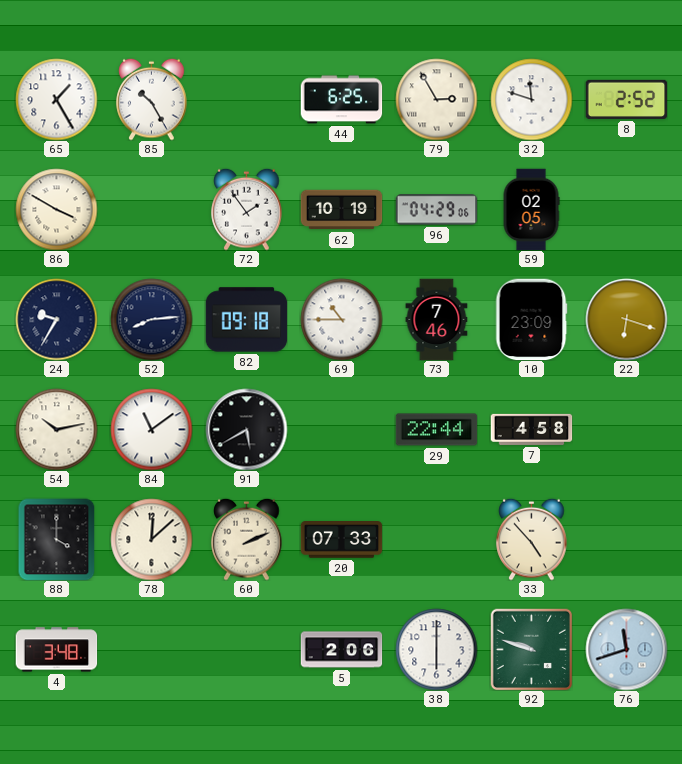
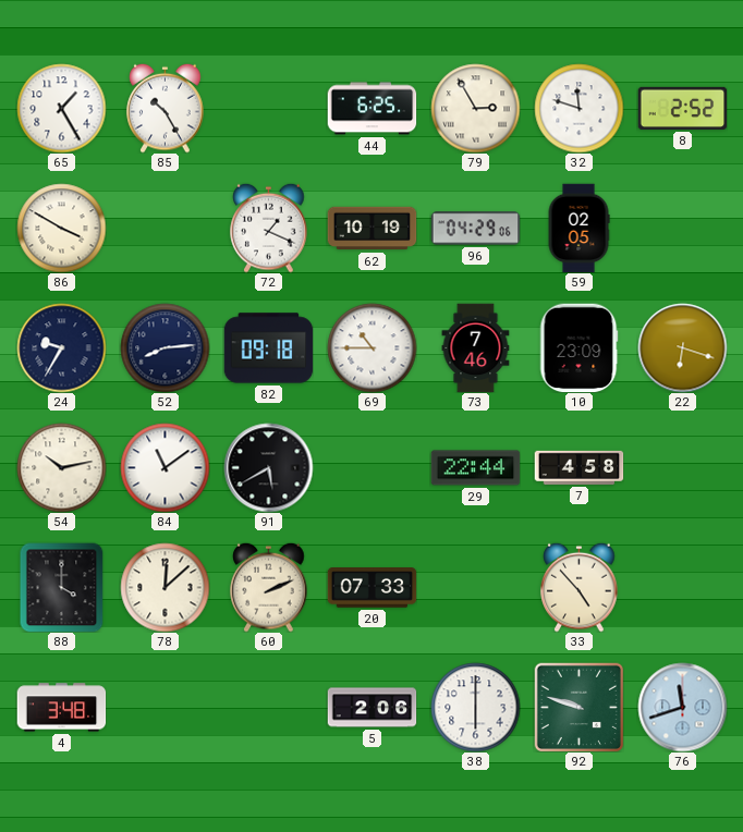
72: 1:54 -> 1:19
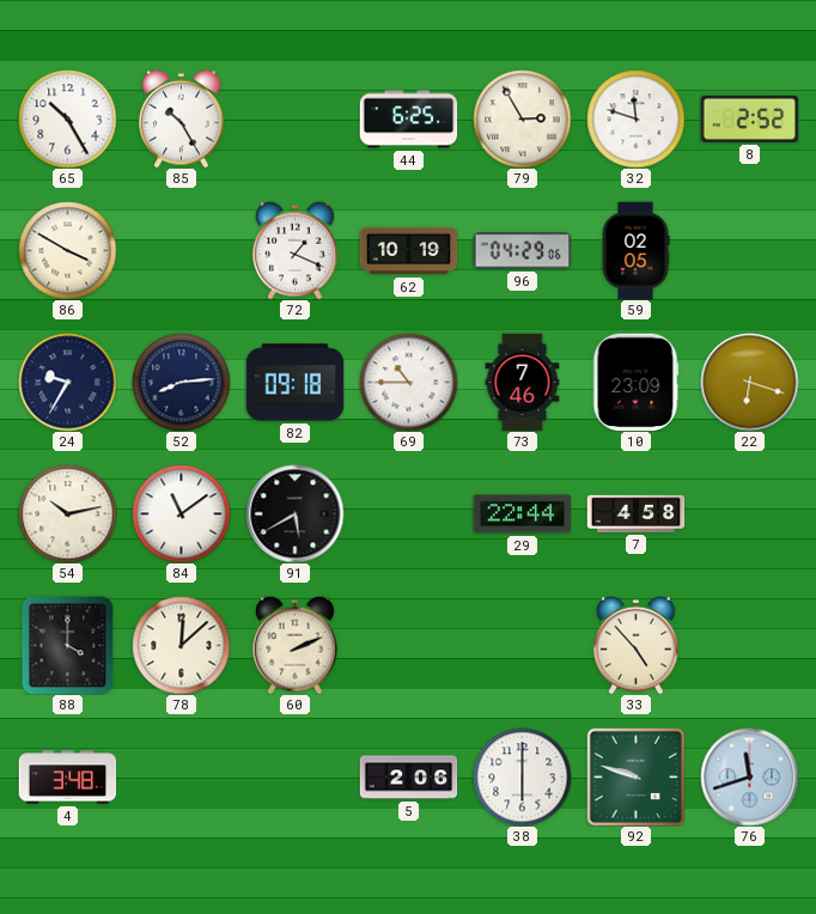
65: 1:25 -> 10:25
20: 07:33 -> none
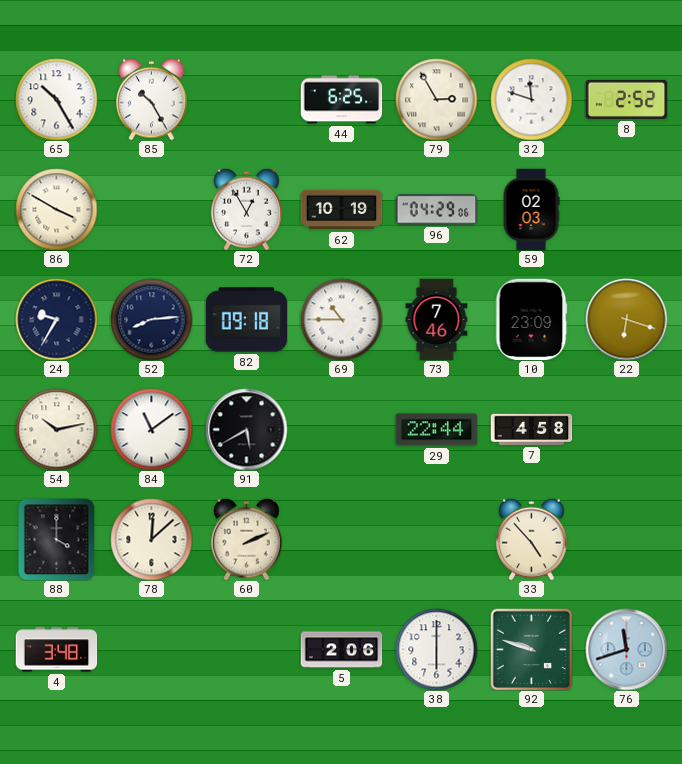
72: 1:19 -> 12:55
59: 02:05 -> 02:03
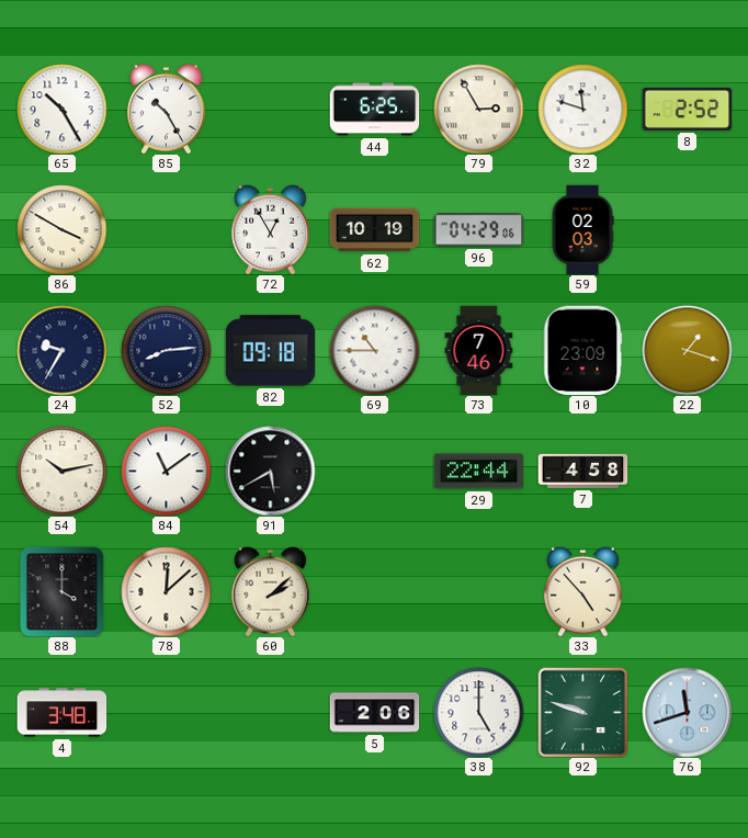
22: 6:18 -> 1:18
60: 2:11 -> 2:08
38: 6:00 -> 5:00
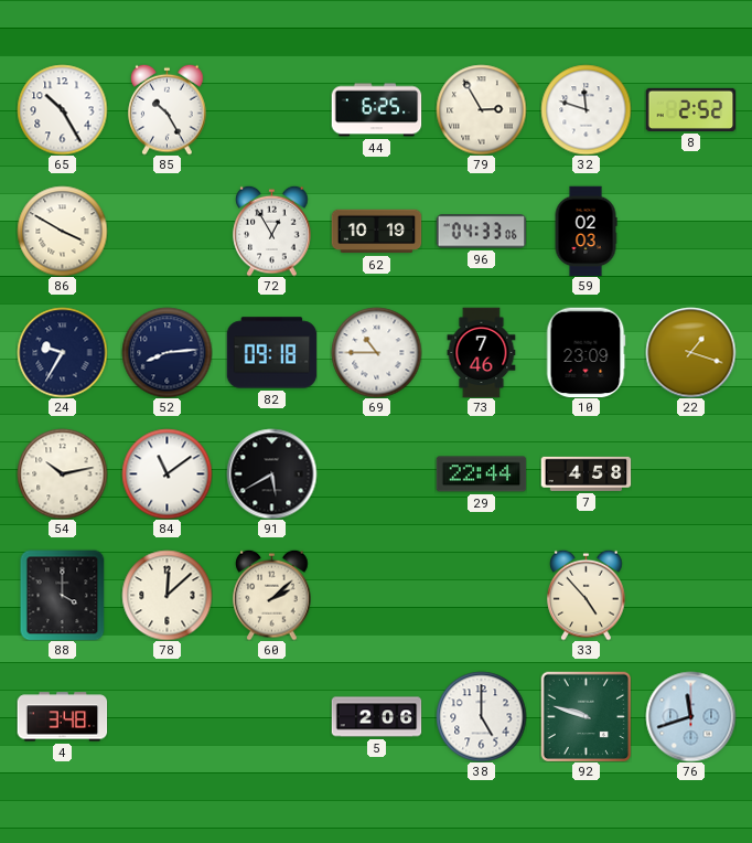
96: 04:29 -> 04:33
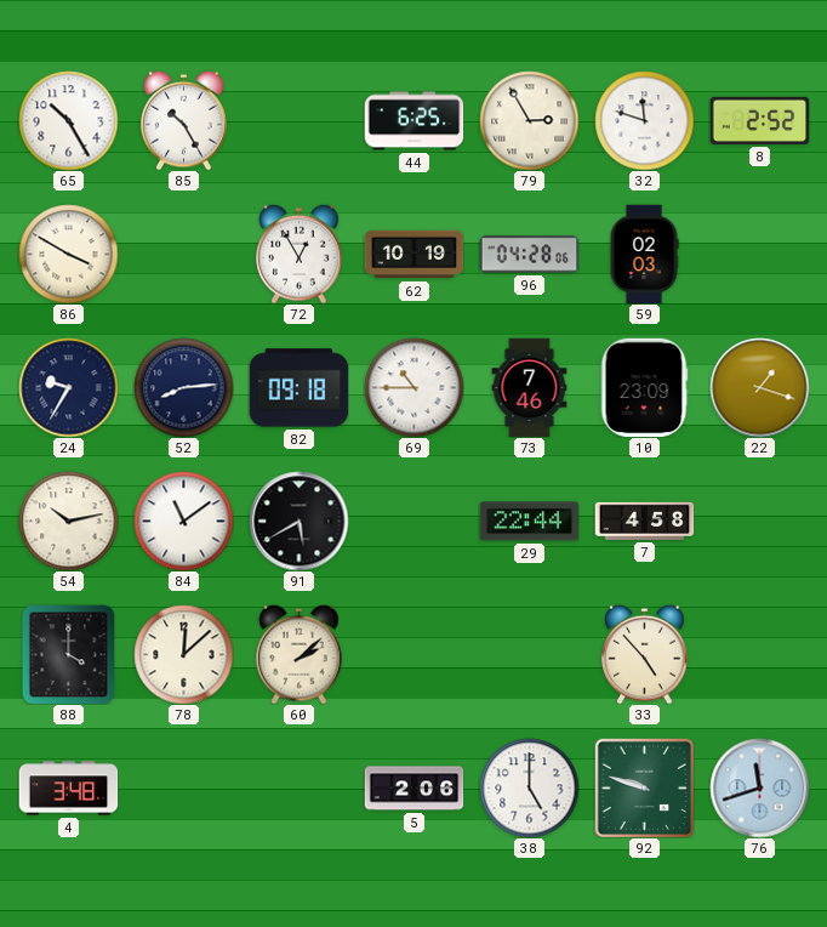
96: 04:33 -> 04:28
